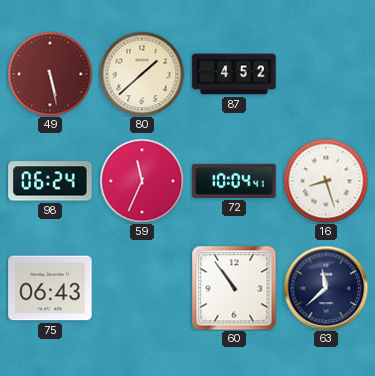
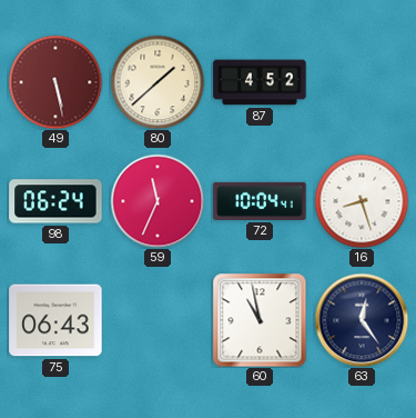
60: 10:54 -> 10:58
63: 11:38 -> 12:24
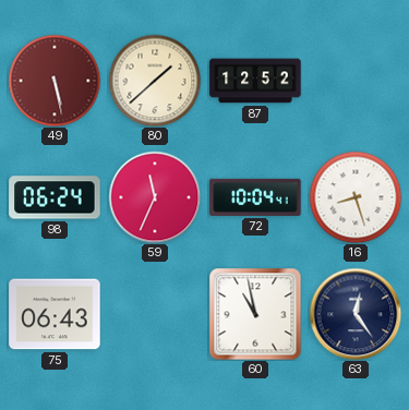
87: 4:52 -> 12:52
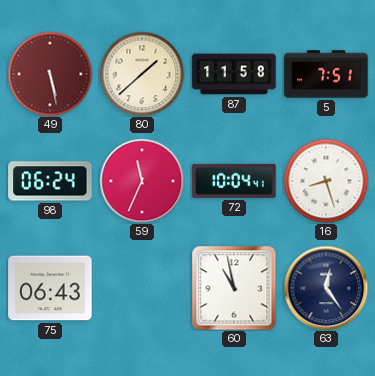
87: 12:52 -> 11:58
5: none -> 7:51
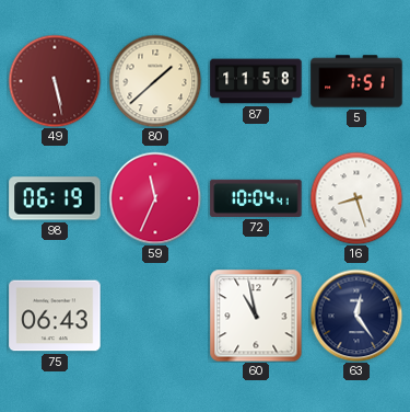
98: 06:24 -> 06:19
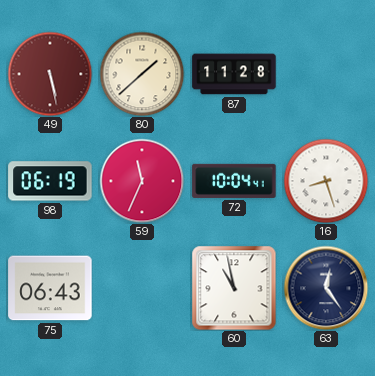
87: 11:58 -> 11:28
5: 7:51 -> none
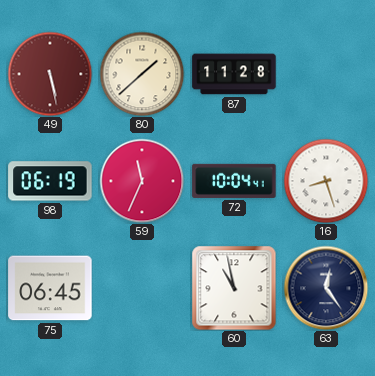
75: 06:43 -> 06:45
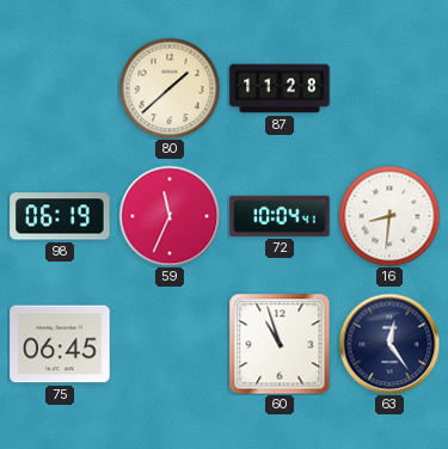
49: 5:28 -> none
16: 8:27 -> 8:31
60: 10:58 -> 10:57
